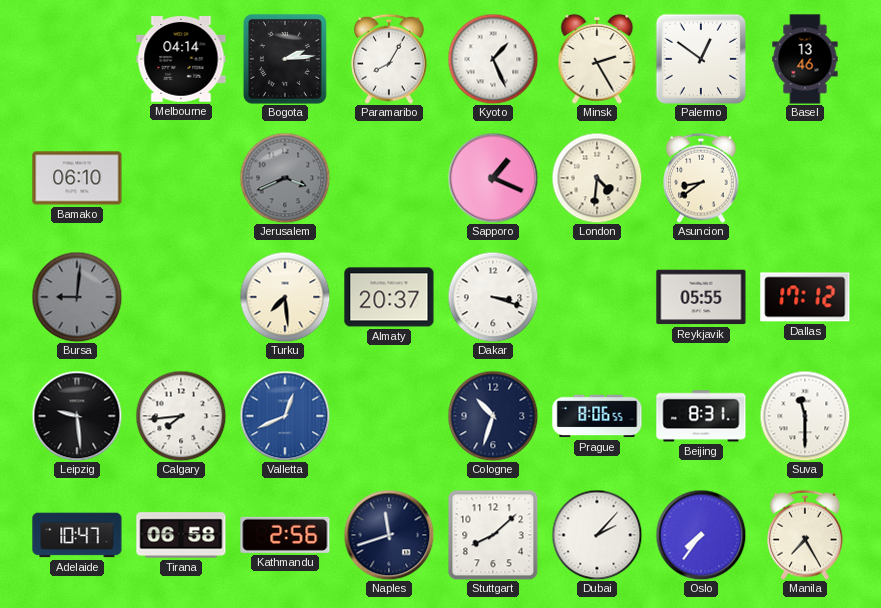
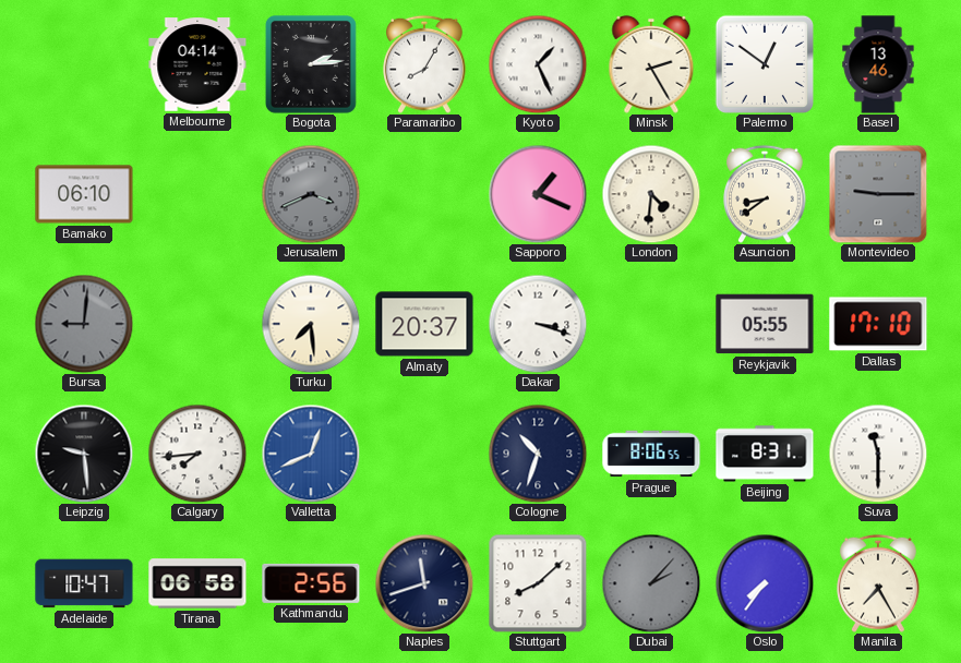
Montevideo: none -> 9:15
Dallas: 17:12 -> 17:10
Dubai dial: white -> grey
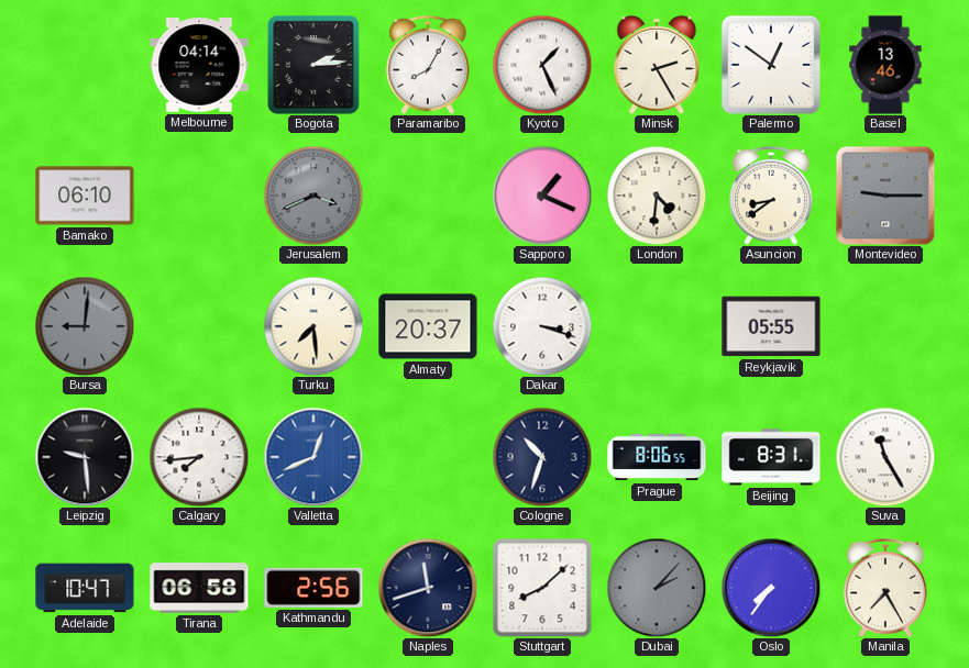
Dallas: 17:10 -> none
Suva: 11:30 -> 11:25
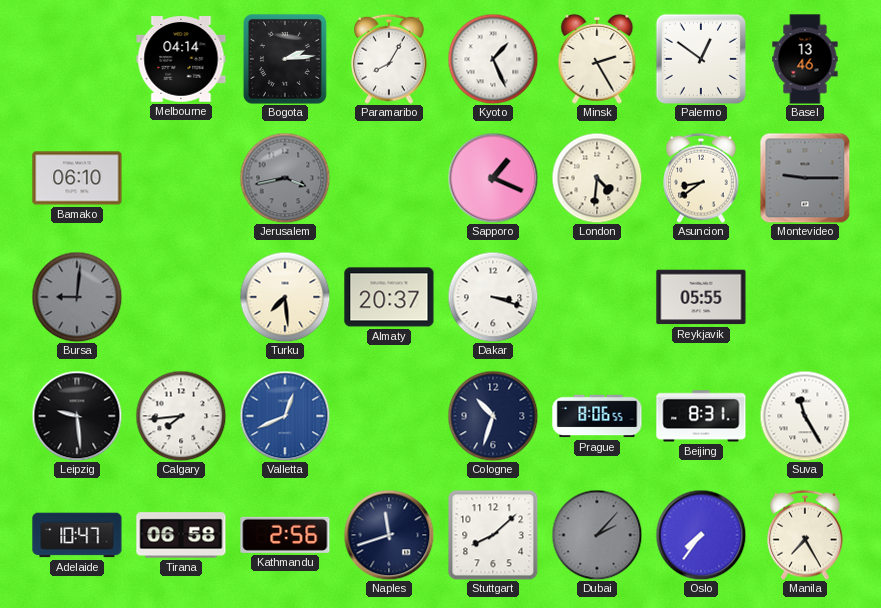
Jerusalem: 3:41 -> 3:43
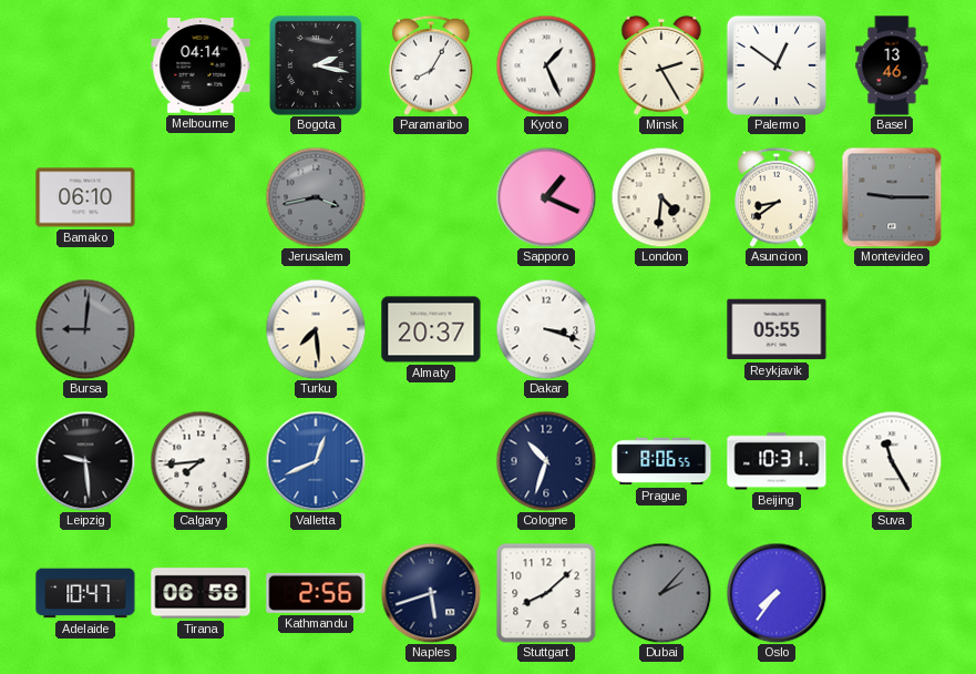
Bogota: 2:14 -> 2:17
Beijing: 8:31 -> 10:31
Naples: 11:42 -> 5:42
Manila: 7:25 -> none
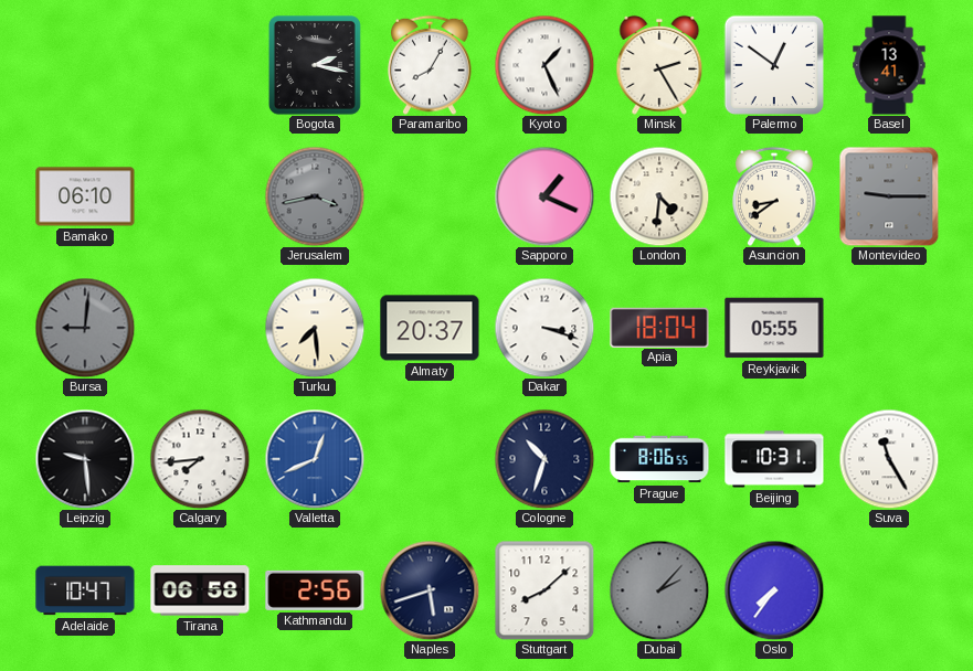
Melbourne: 04:14 -> none
Basel: 13:46 -> 13:41
Apia: none -> 18:04
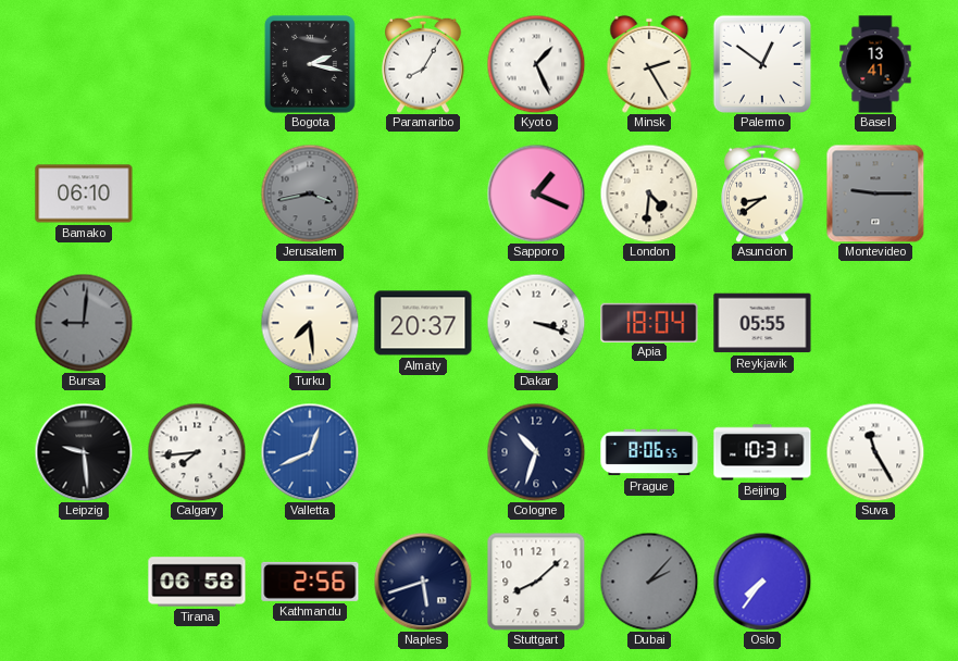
Adelaide: 10:47 -> none
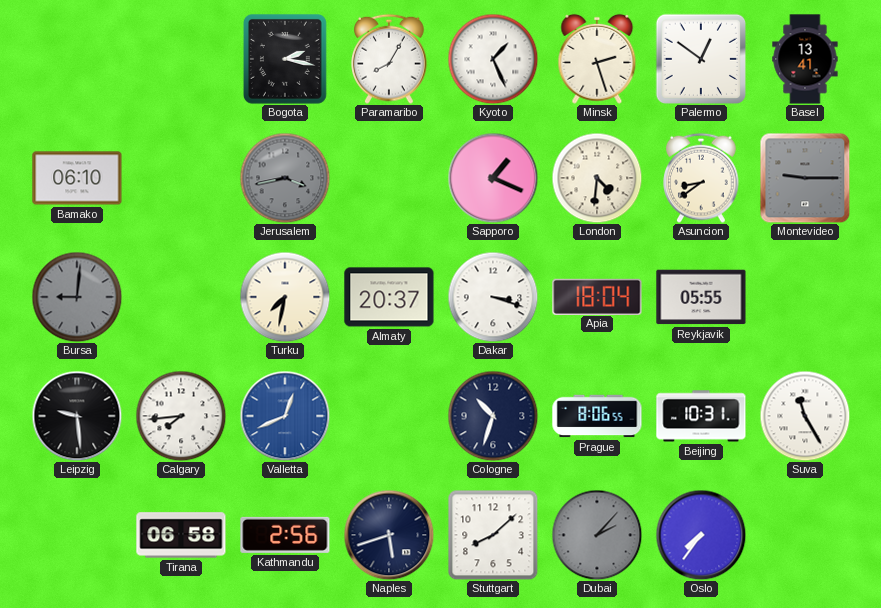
Minsk: 2:25 -> 2:27
Turku: 7:29 -> 7:32
